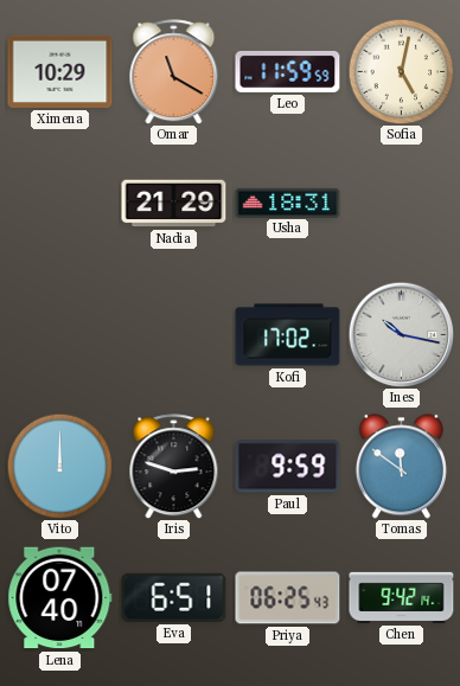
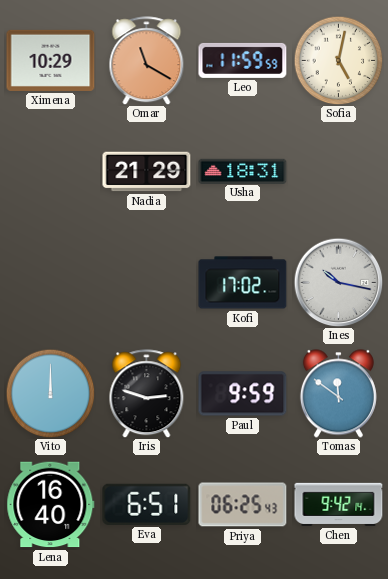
Lena: 07:40 -> 16:40
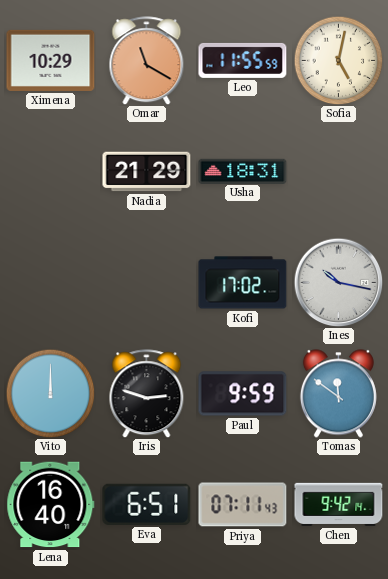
Leo: 11:59 -> 11:55
Priya: 06:25 -> 07:11
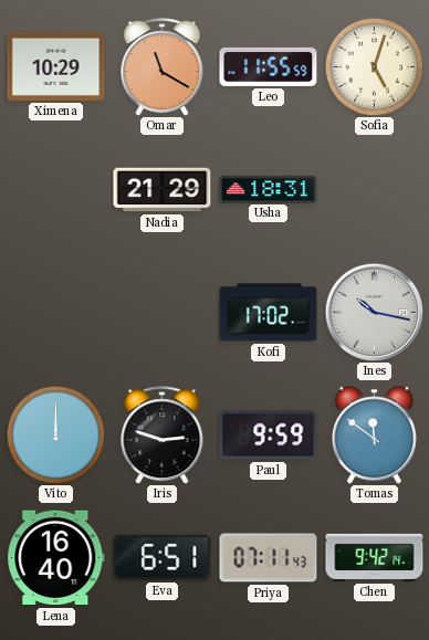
Sofia: 5:02 -> 5:03
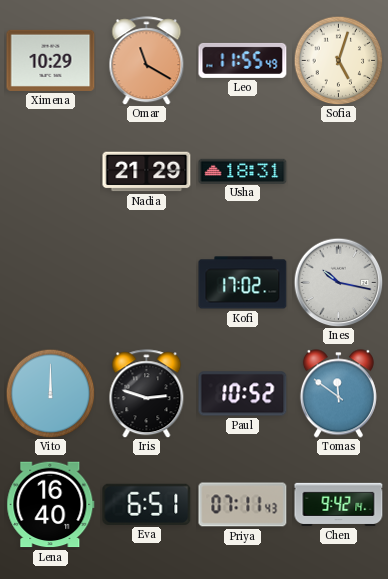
Leo: 11:55:59 -> 11:55:49
Paul: 9:59 -> 10:52
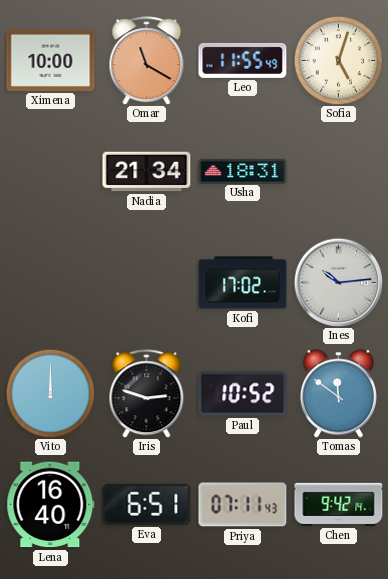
Ximena: 10:29 -> 10:00
Nadia: 21:29 -> 21:34
Ines: 10:17 -> 10:14
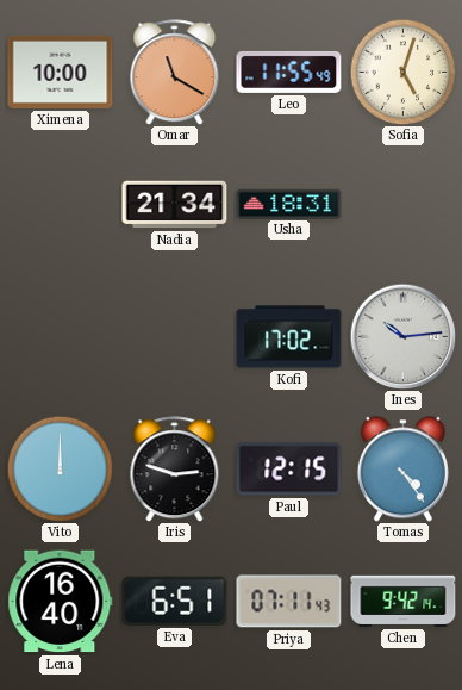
Paul: 10:52 -> 12:15
Tomas: 11:51 -> 4:24
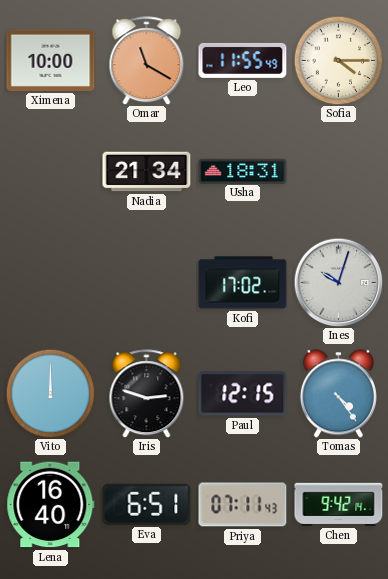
Sofia: 5:03 -> 4:15
Ines: 10:14 -> 10:03
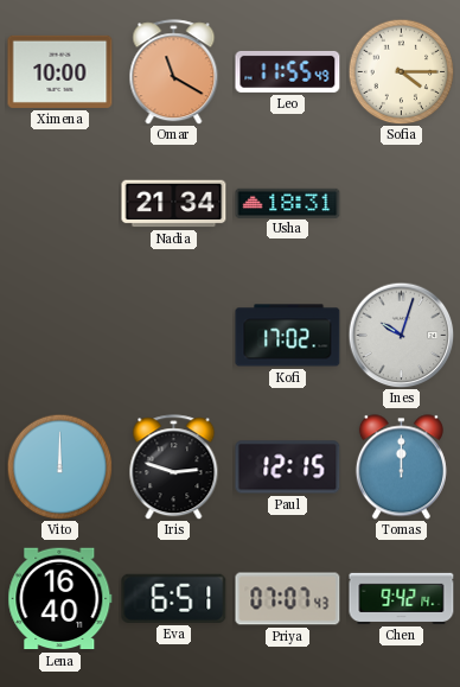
Tomas: 4:24 -> 12:00
Priya: 07:11 -> 07:07
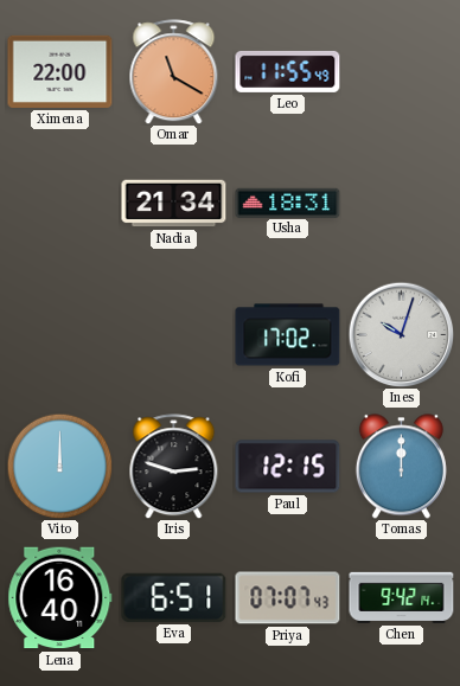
Ximena: 10:00 -> 22:00
Sofia: 4:15 -> none
